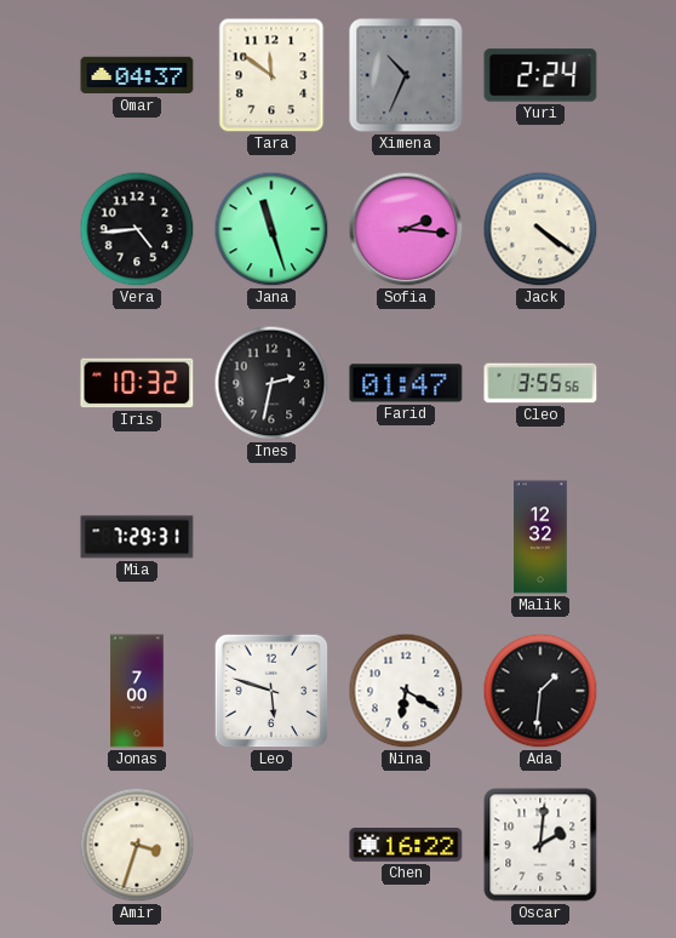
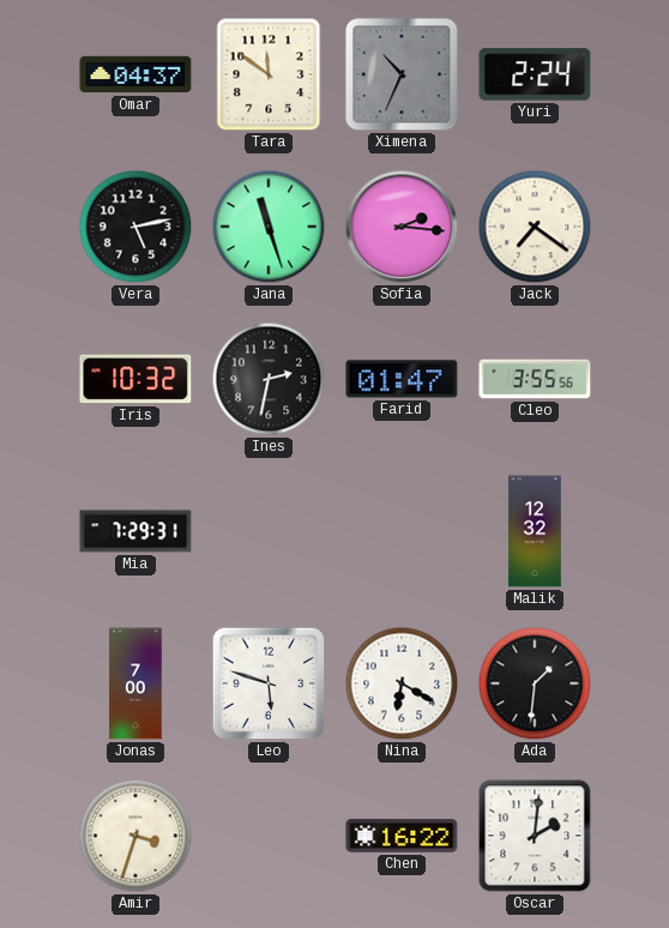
Vera: 4:44 -> 5:13
Jack: 4:21 -> 7:21
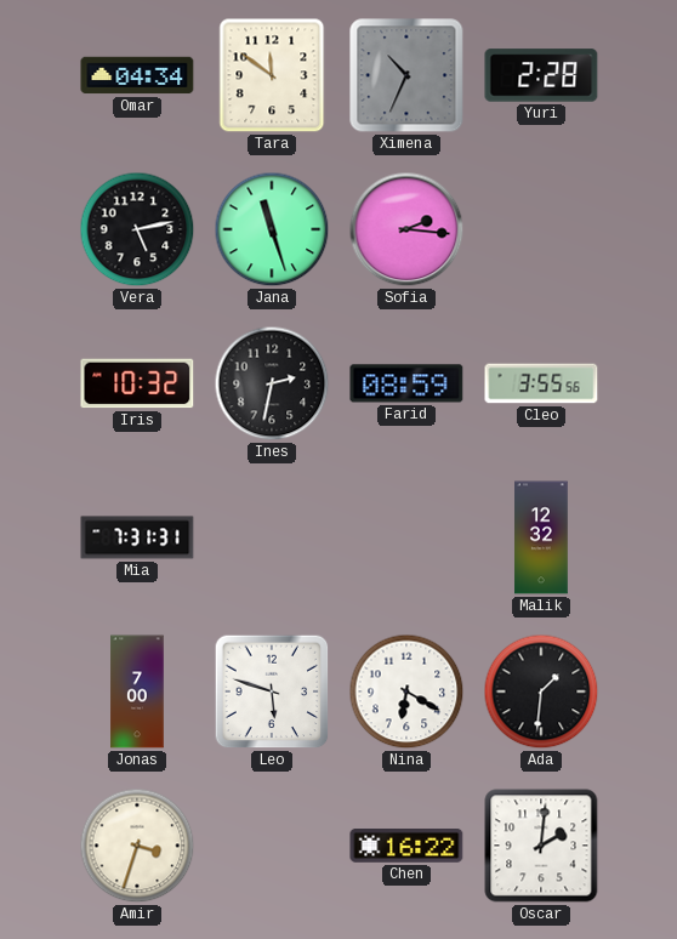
Omar: 04:37 -> 04:34
Yuri: 2:24 -> 2:28
Jack: 7:21 -> none
Farid: 01:47 -> 08:59
Mia: 7:29 -> 7:31
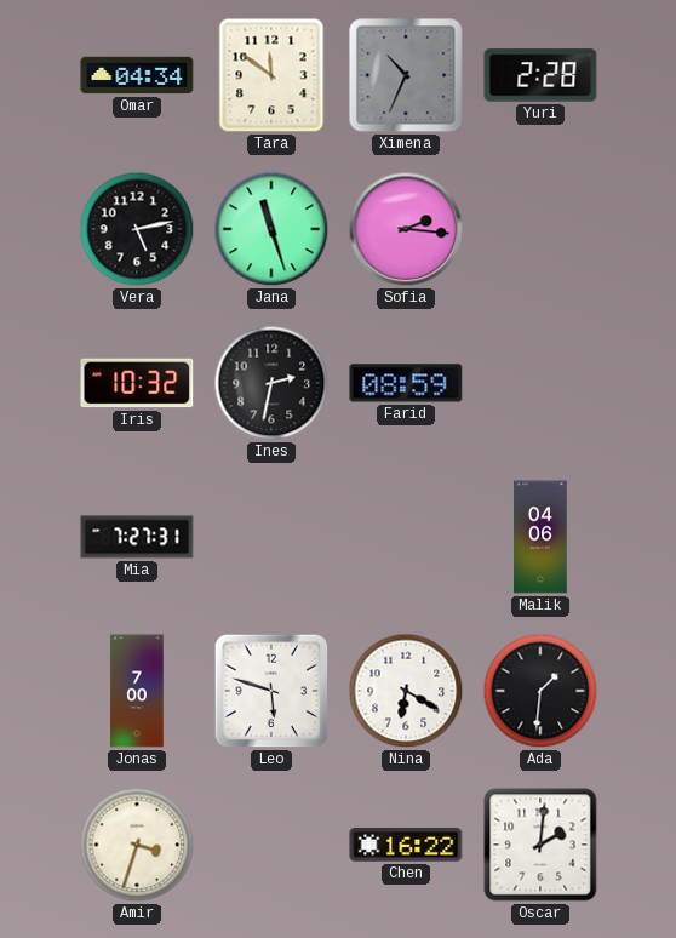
Cleo: 3:55 -> none
Mia: 7:31 -> 7:27
Malik: 12:32 -> 04:06
